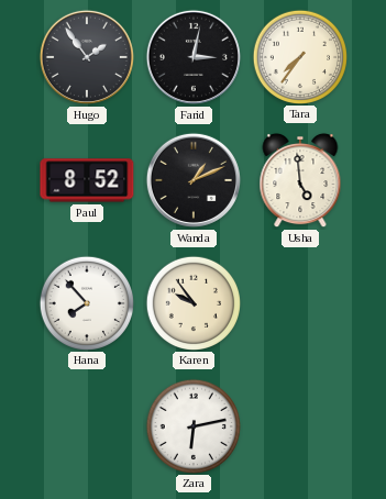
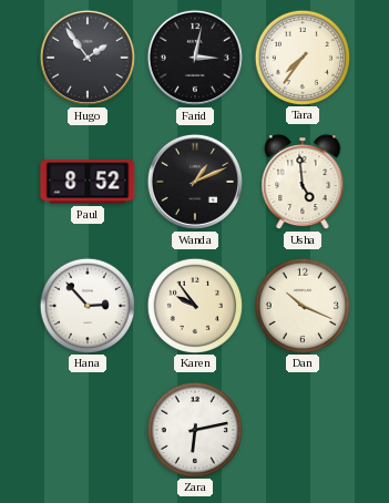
Hana: 7:53 -> 2:53
Dan: none -> 10:19
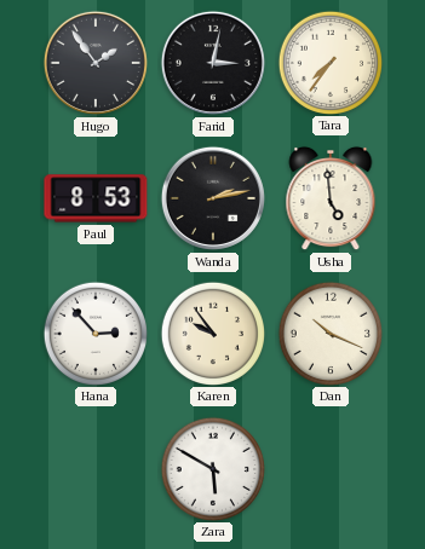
Paul: 8:52 -> 8:53
Wanda: 1:11 -> 2:13
Zara: 6:13 -> 5:50
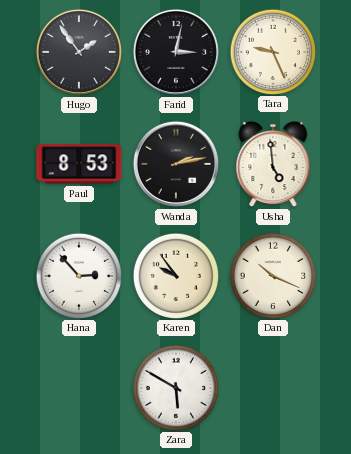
Tara: 7:36 -> 9:26
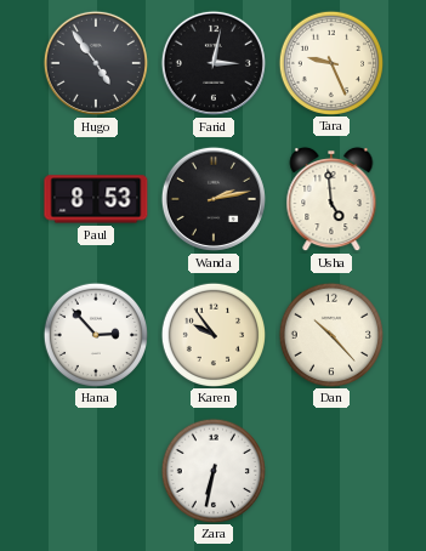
Hugo: 1:54 -> 4:54
Dan: 10:19 -> 10:23
Zara: 5:50 -> 6:32
